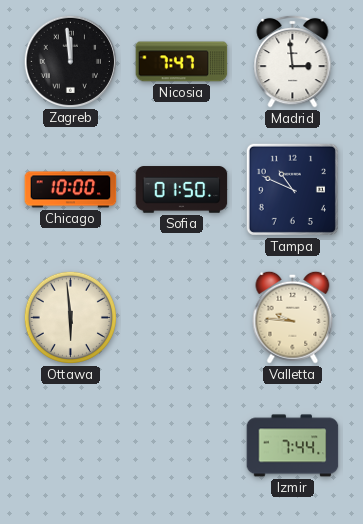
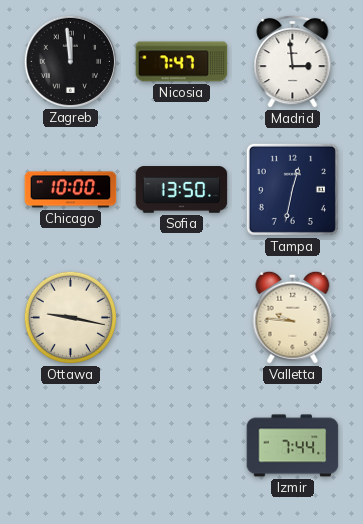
Sofia: 01:50 -> 13:50
Tampa: 10:49 -> 12:32
Ottawa: 5:59 -> 9:17
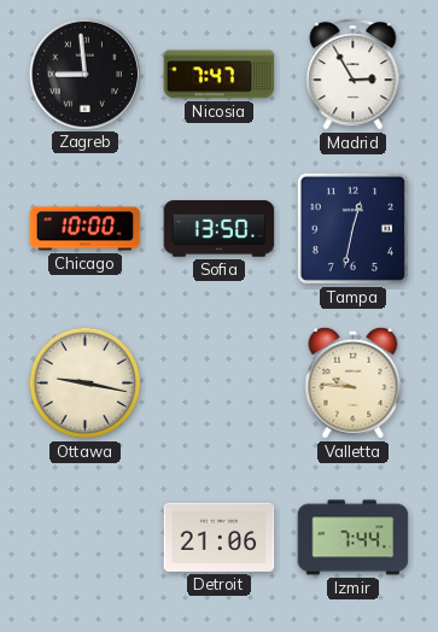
Zagreb: 11:59 -> 8:59
Madrid: 2:59 -> 2:55
Detroit: none -> 21:06
